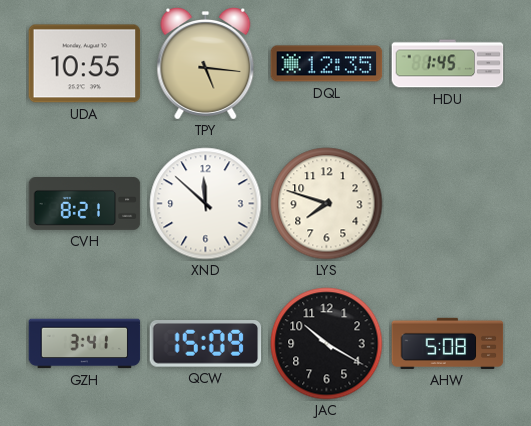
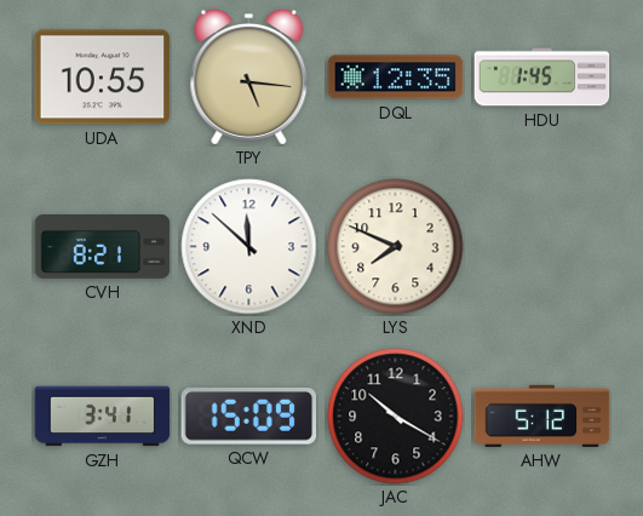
LYS: 7:48 -> 7:49
AHW: 5:08 -> 5:12
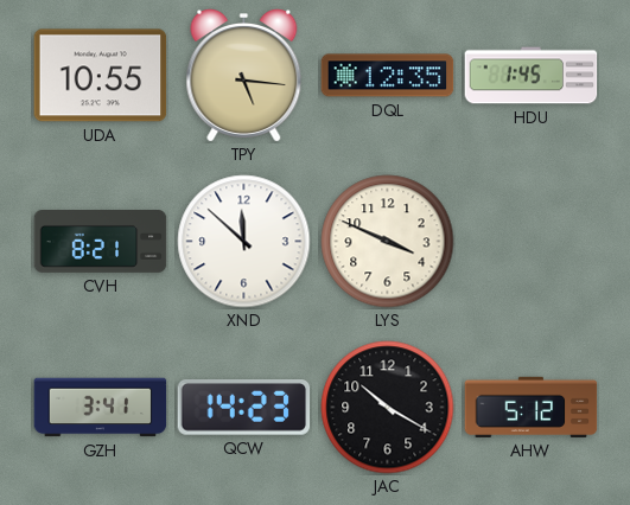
LYS: 7:49 -> 3:49
QCW: 15:09 -> 14:23
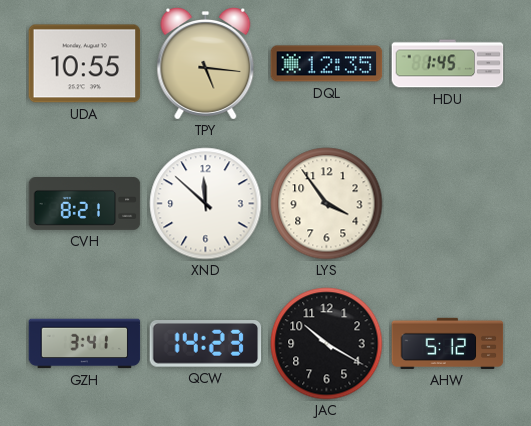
LYS: 3:49 -> 3:54
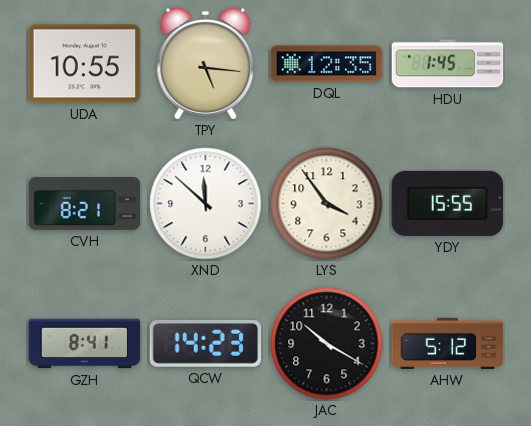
YDY: none -> 15:55
GZH: 3:41 -> 8:41
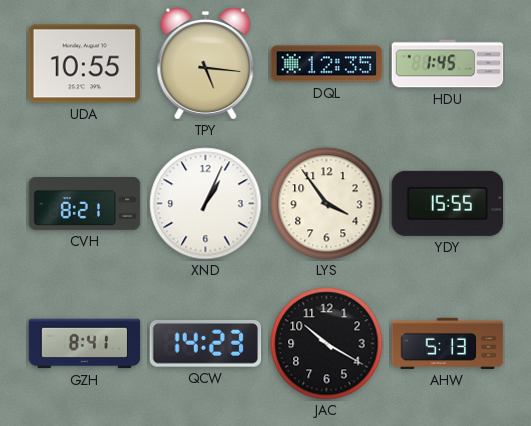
XND: 11:52 -> 1:04
AHW: 5:12 -> 5:13
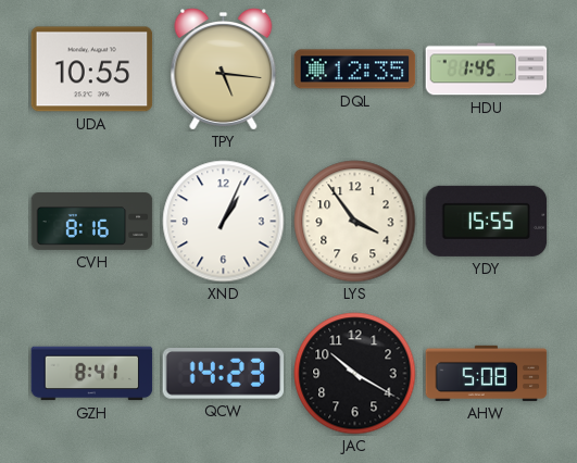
CVH: 8:21 -> 8:16
AHW: 5:13 -> 5:08
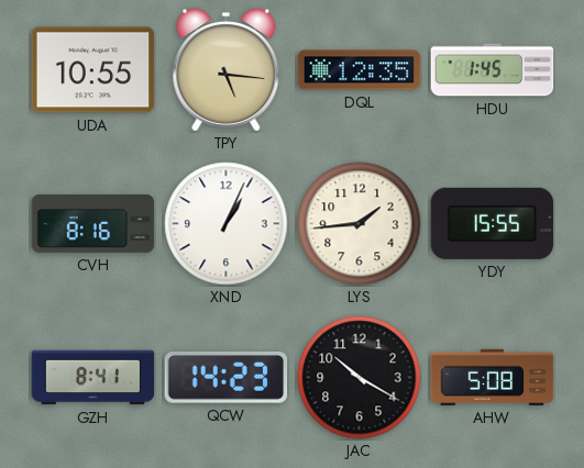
LYS: 3:54 -> 1:44
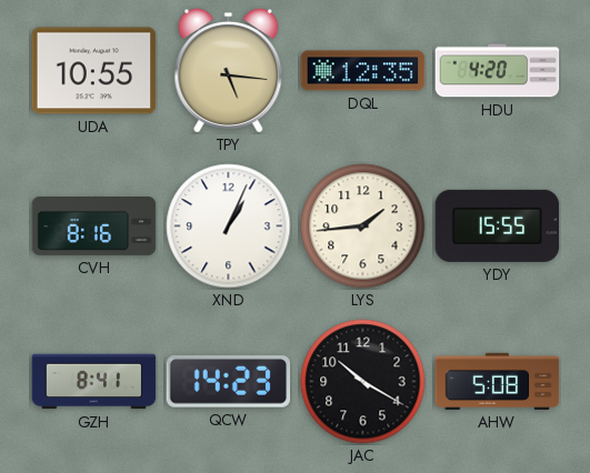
HDU: 1:45 -> 4:20
